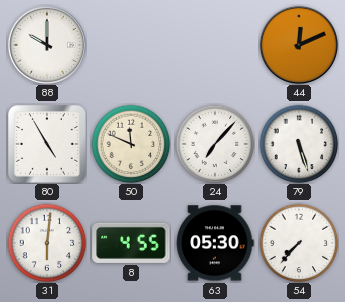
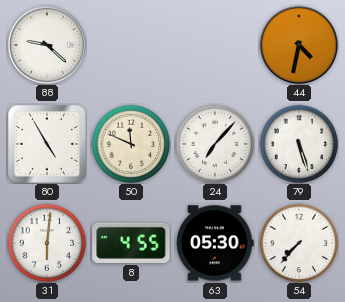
88: 10:00 -> 9:22
44: 12:11 -> 4:32
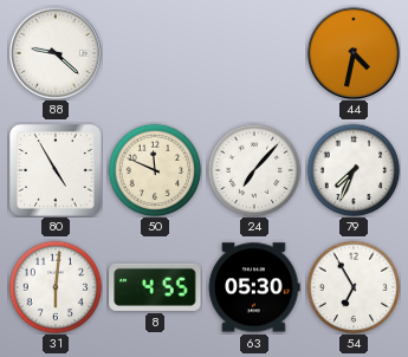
79: 5:27 -> 7:34
54: 7:37 -> 6:55
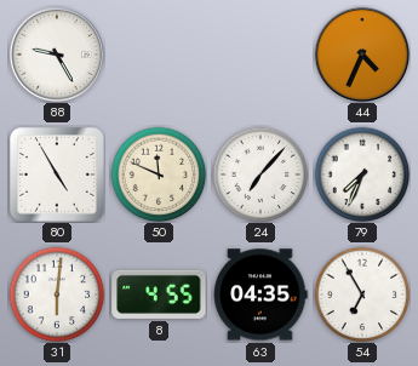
88: 9:22 -> 9:25
44: 4:32 -> 4:34
63: 05:30 -> 04:35
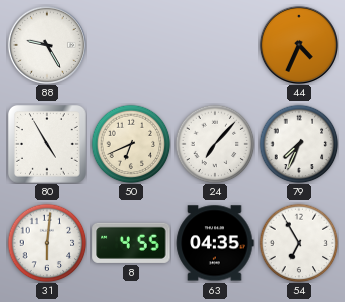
50: 11:49 -> 6:41
